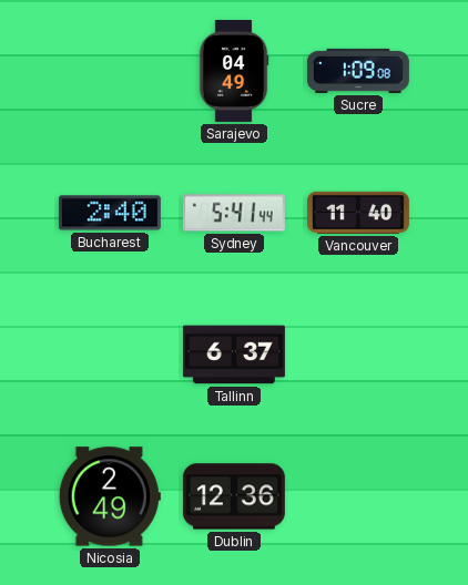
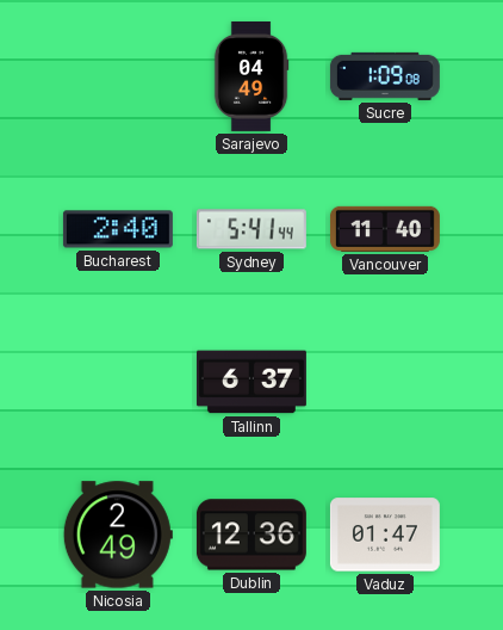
Vaduz: none -> 01:47
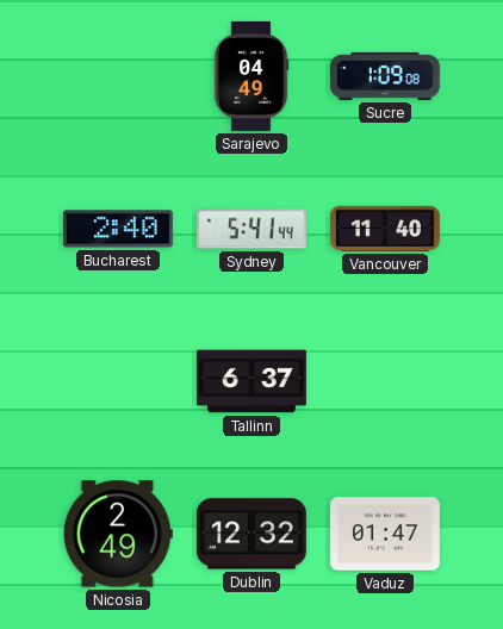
Dublin: 12:36 -> 12:32
